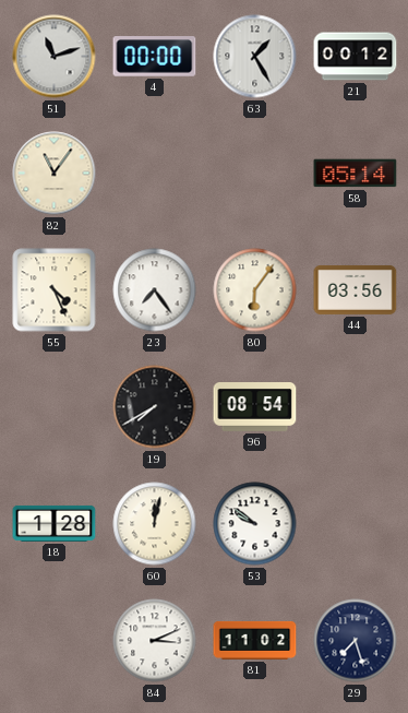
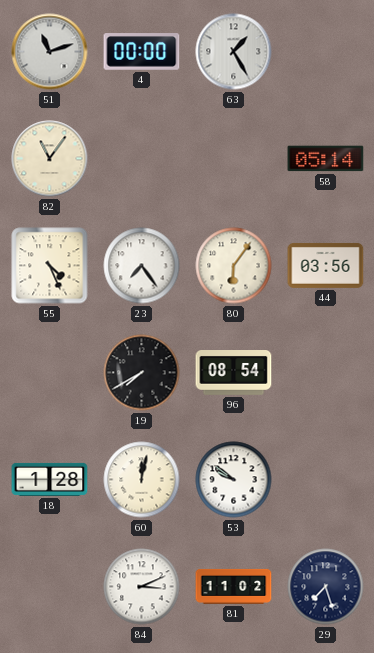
21: 00:12 -> none
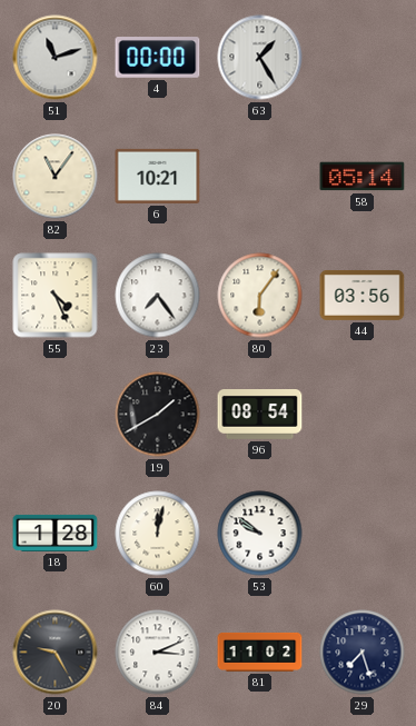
6: none -> 10:21
19: 7:40 -> 1:40
20: none -> 9:25
